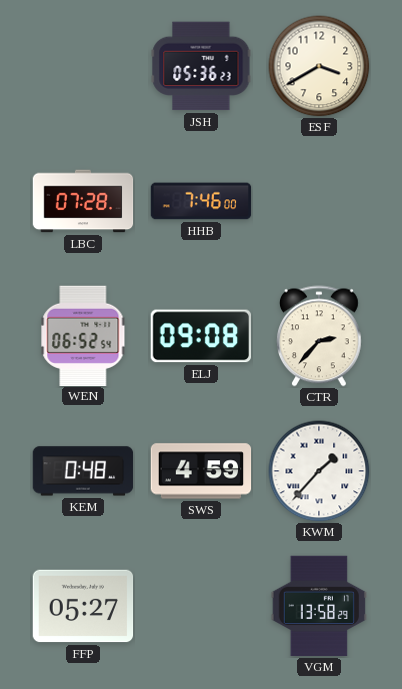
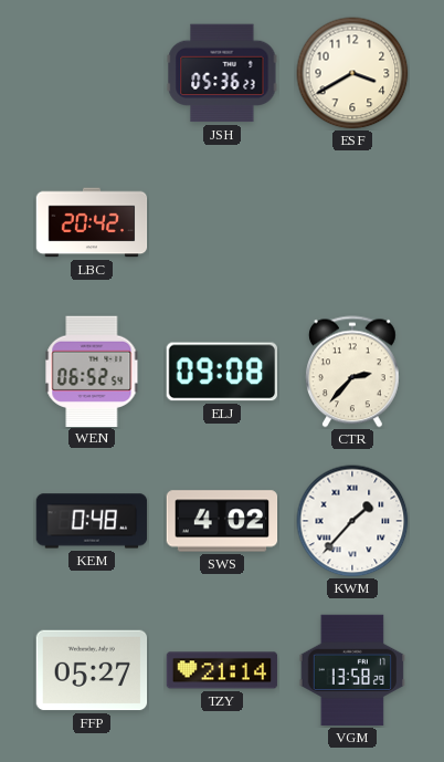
LBC: 07:28 -> 20:42
HHB: 7:46 -> none
SWS: 4:59 -> 4:02
TZY: none -> 21:14
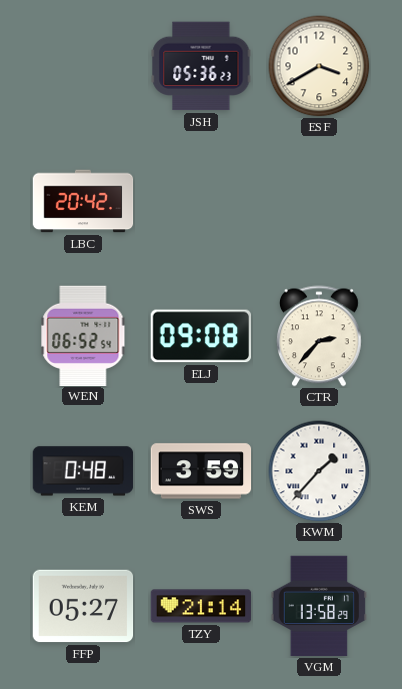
SWS: 4:02 -> 3:59
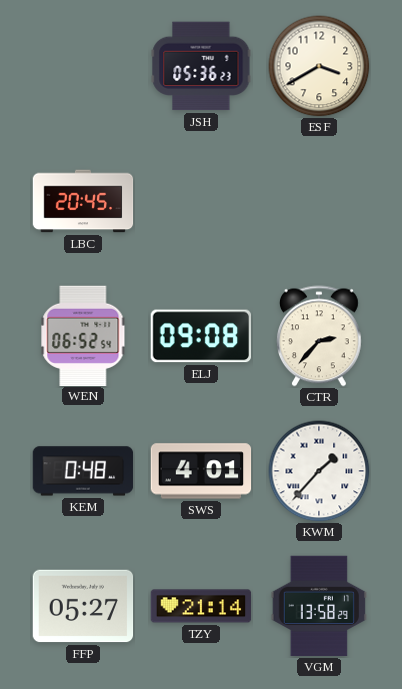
LBC: 20:42 -> 20:45
SWS: 3:59 -> 4:01
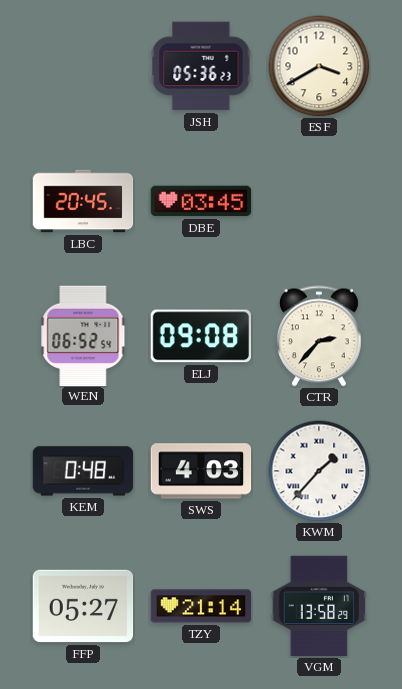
DBE: none -> 03:45
SWS: 4:01 -> 4:03
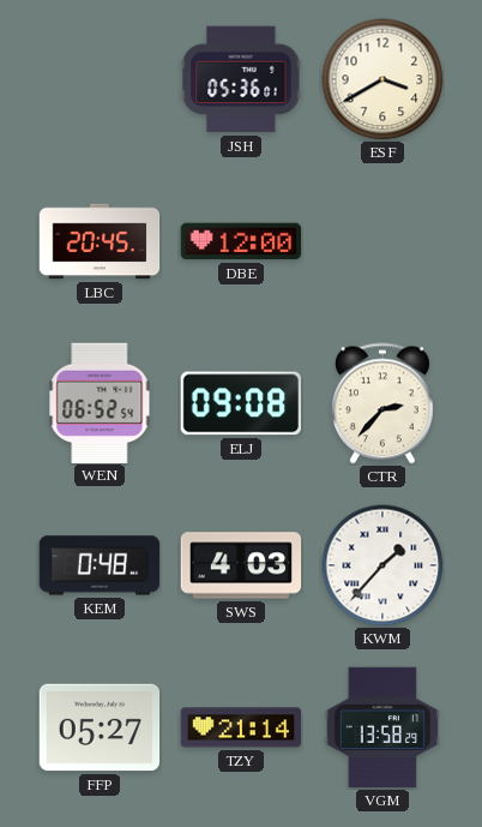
JSH: 05:36:23 -> 05:36:01
DBE: 03:45 -> 12:00
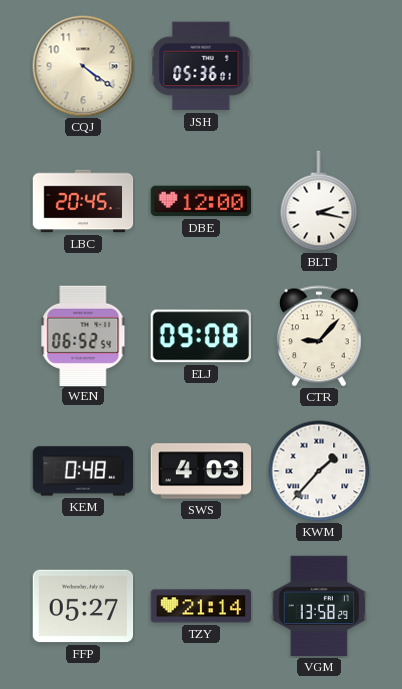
CQJ: none -> 4:21
ESF: 3:40 -> none
BLT: none -> 2:17
CTR: 2:37 -> 9:07
